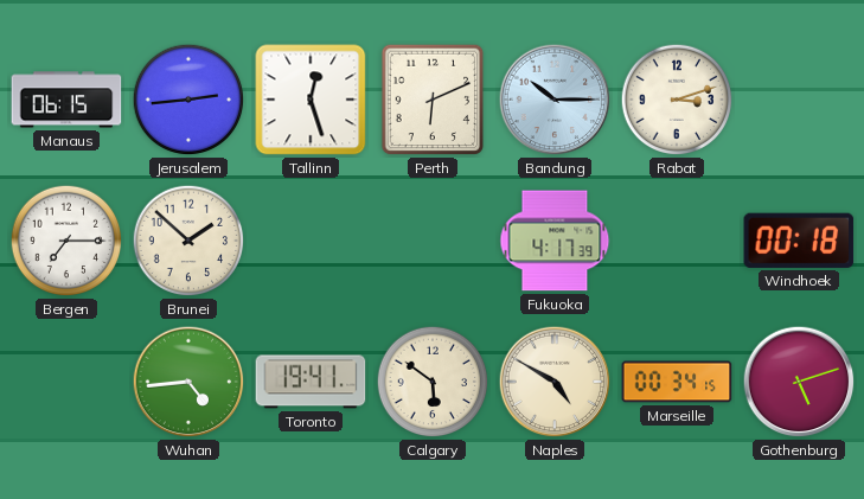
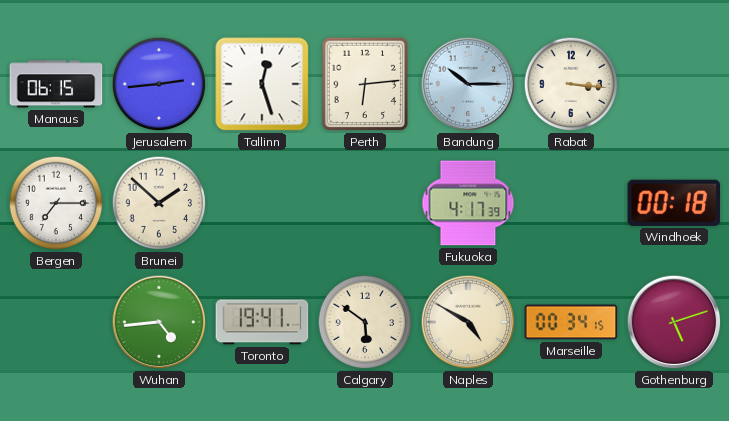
Perth: 6:11 -> 6:14
Rabat: 3:12 -> 3:16
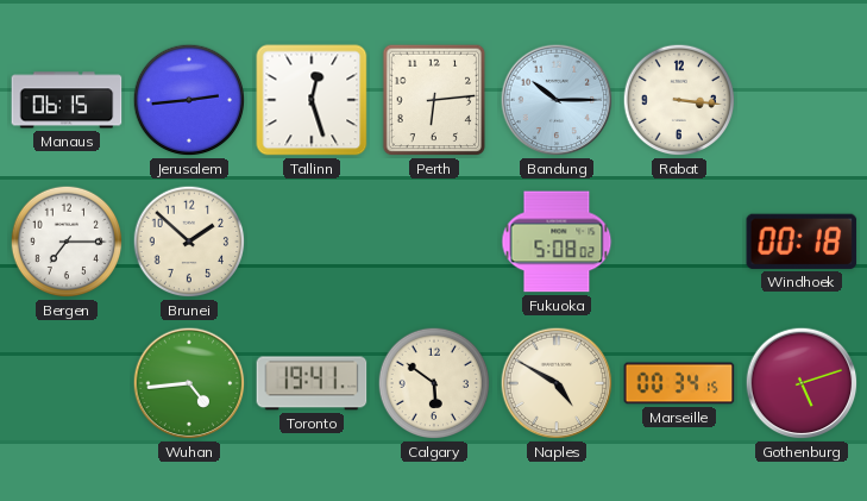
Fukuoka: 4:17 -> 5:08
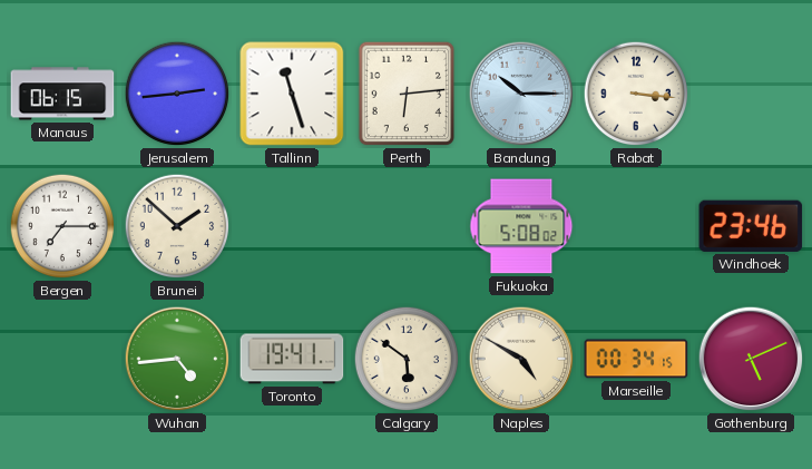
Tallinn: 12:27 -> 11:27
Windhoek: 00:18 -> 23:46
Gothenburg: 5:12 -> 5:11
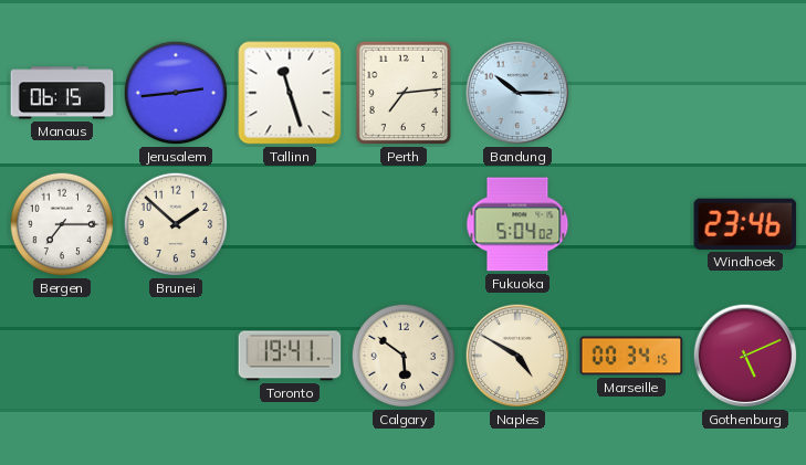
Perth: 6:14 -> 7:14
Rabat: 3:16 -> none
Fukuoka: 5:08 -> 5:04
Wuhan: 4:44 -> none
